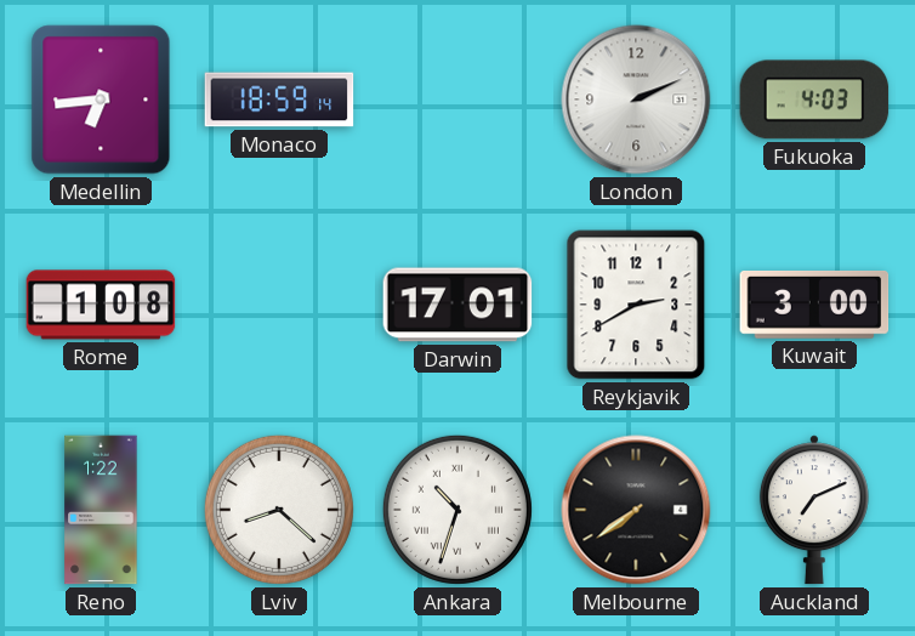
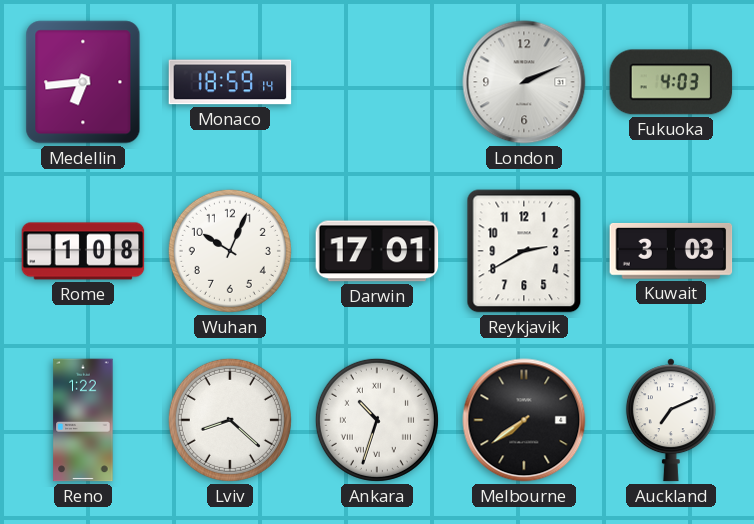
Wuhan: none -> 10:04
Kuwait: 3:00 -> 3:03
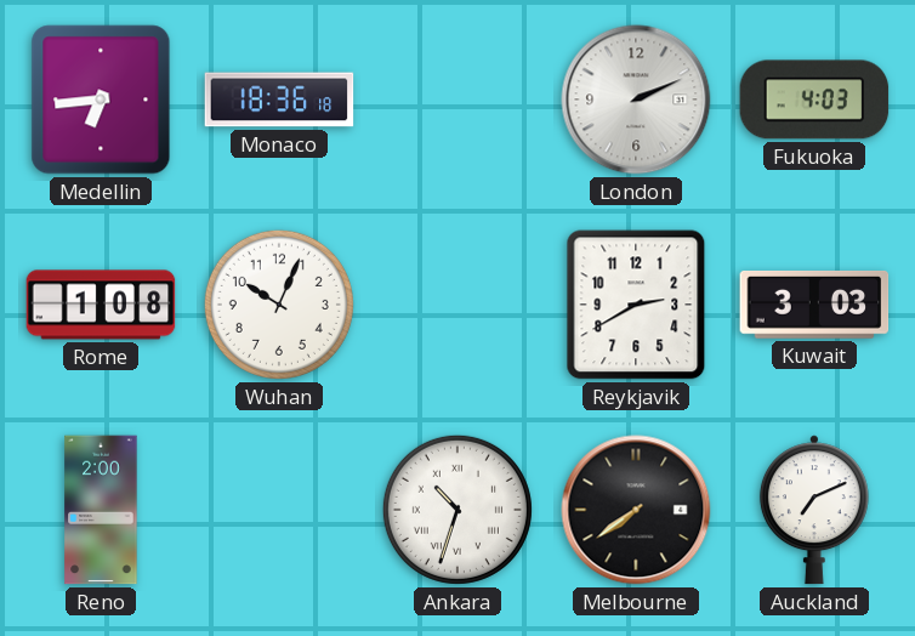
Monaco: 18:59 -> 18:36
Darwin: 17:01 -> none
Reno: 1:22 -> 2:00
Lviv: 8:22 -> none
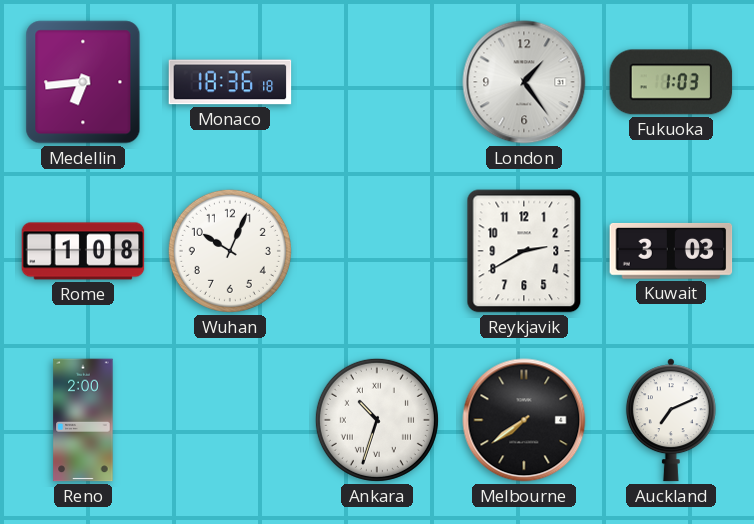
London: 2:11 -> 1:24
Fukuoka: 4:03 -> 1:03
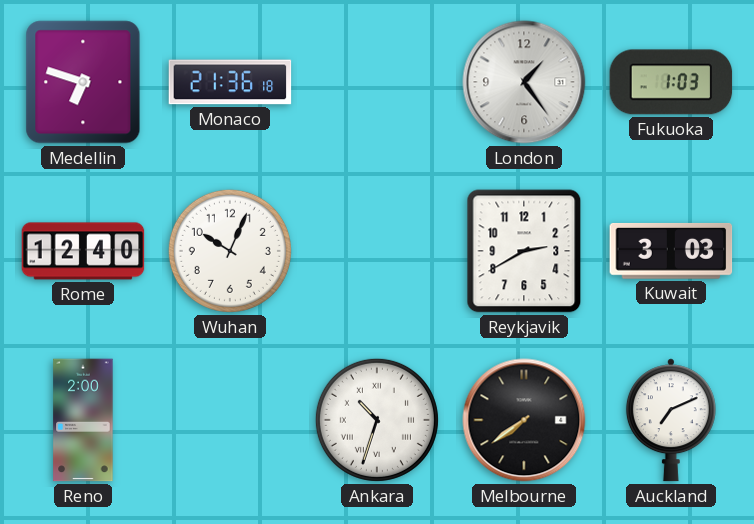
Medellin: 6:44 -> 6:48
Monaco: 18:36 -> 21:36
Rome: 1:08 -> 12:40
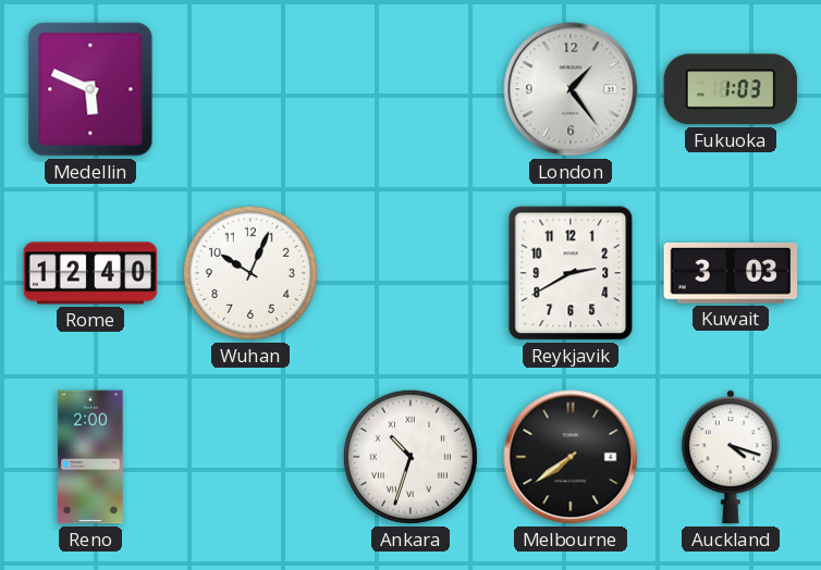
Medellin: 6:48 -> 5:49
Monaco: 21:36 -> none
Auckland: 7:11 -> 4:18
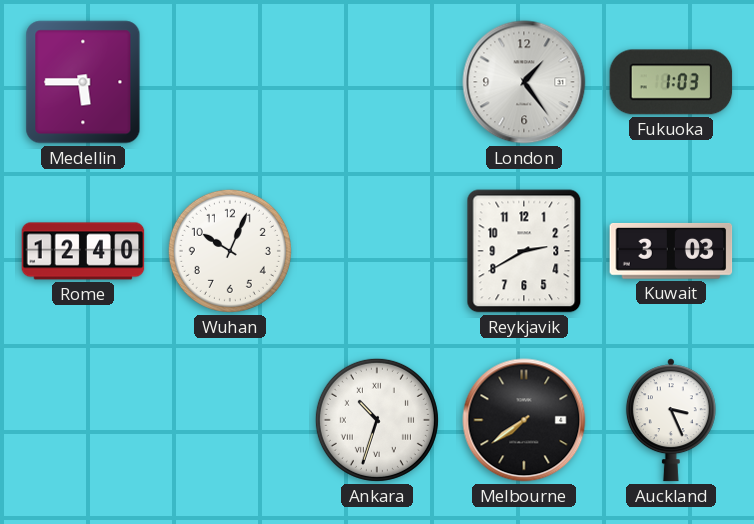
Medellin: 5:49 -> 5:45
Reno: 2:00 -> none
Auckland: 4:18 -> 3:26
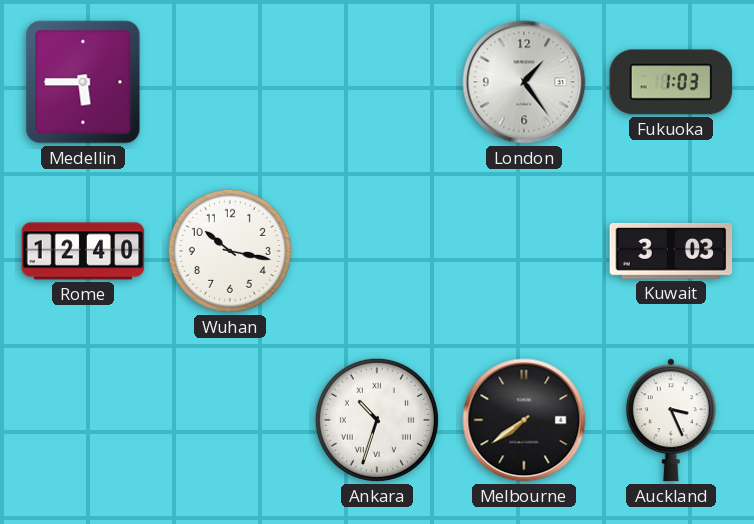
Wuhan: 10:04 -> 10:17
Reykjavik: 2:40 -> none
